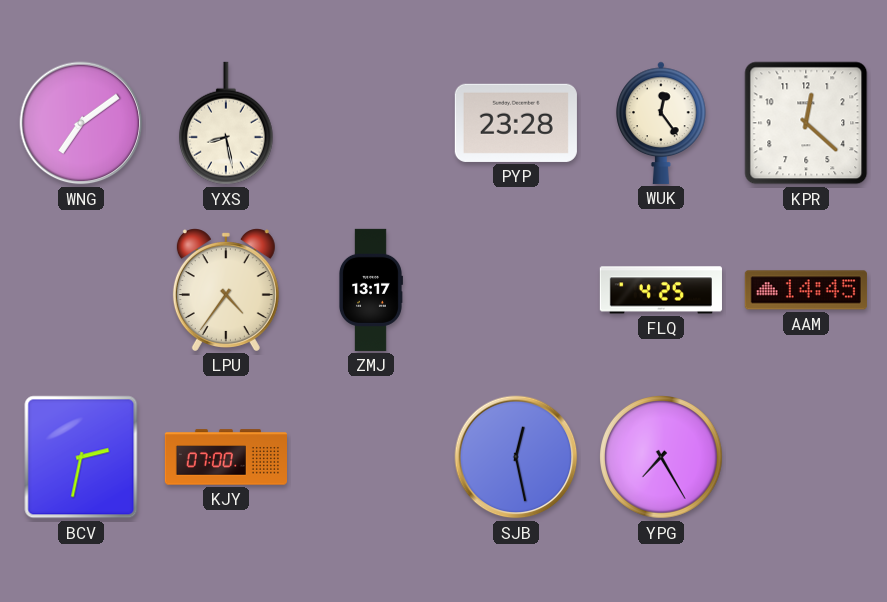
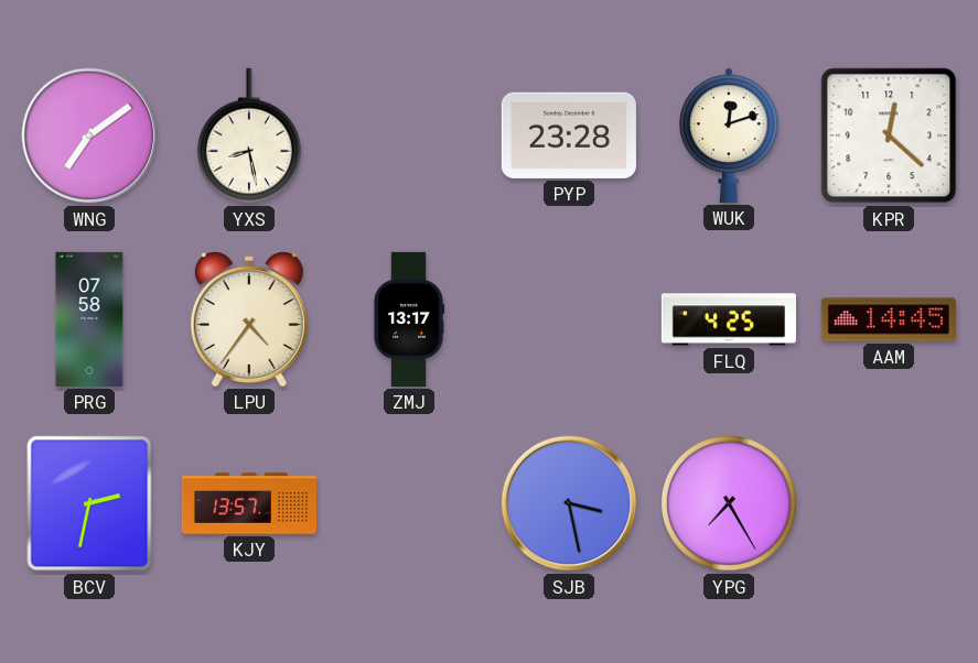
WUK: 12:24 -> 12:12
PRG: none -> 07:58
KJY: 07:00 -> 13:57
SJB: 12:28 -> 3:28
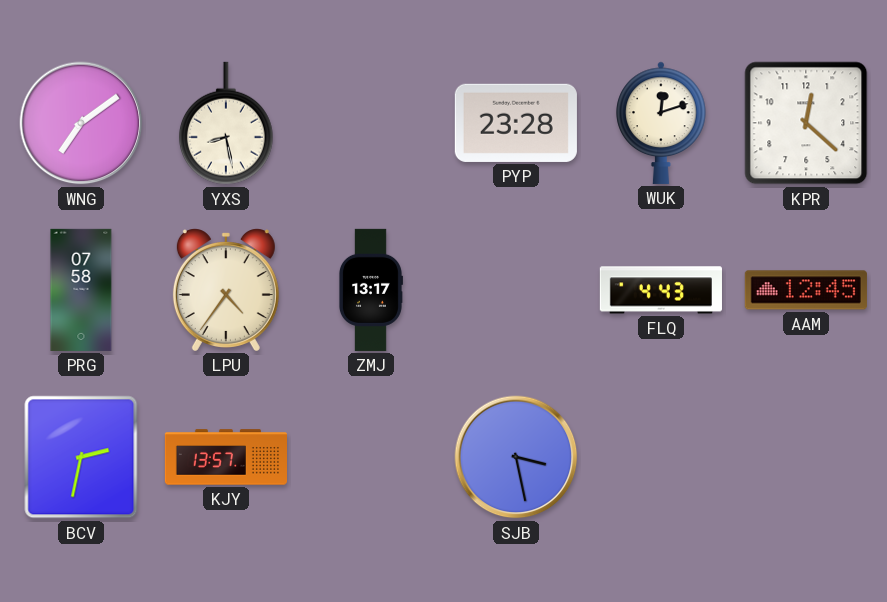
FLQ: 4:25 -> 4:43
AAM: 14:45 -> 12:45
YPG: 7:25 -> none
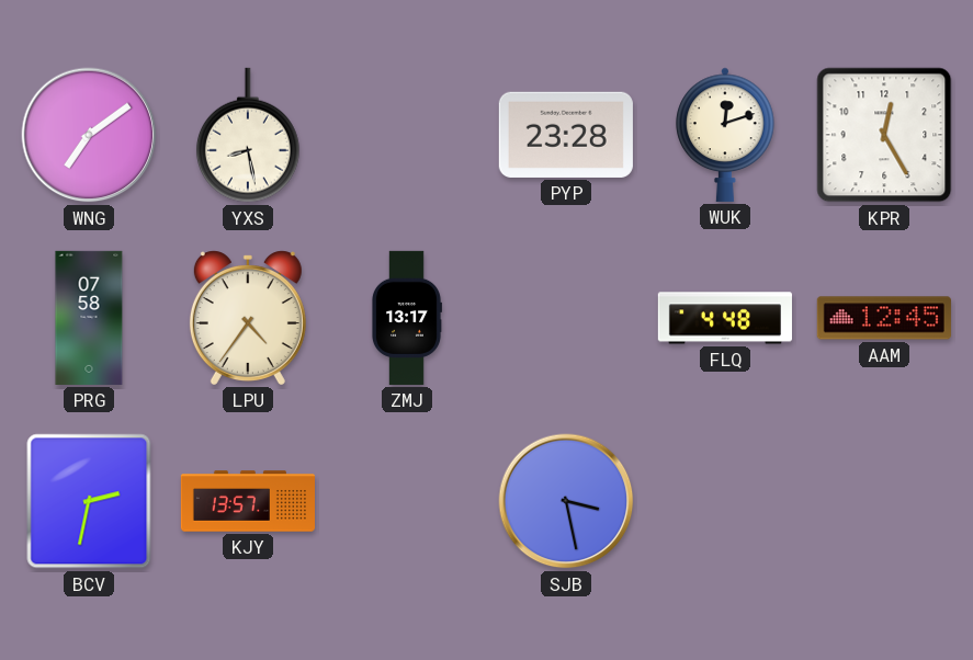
KPR: 12:22 -> 12:25
FLQ: 4:43 -> 4:48
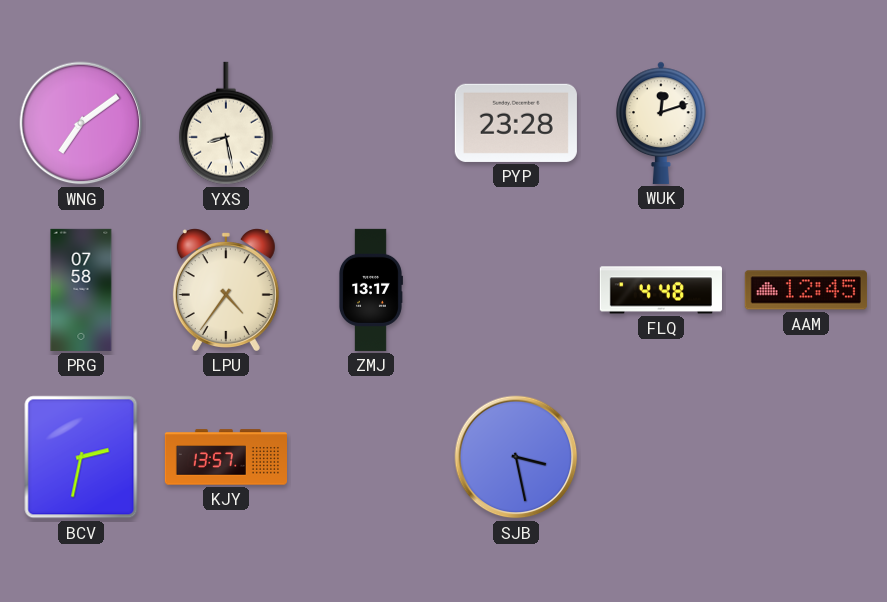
KPR: 12:25 -> none
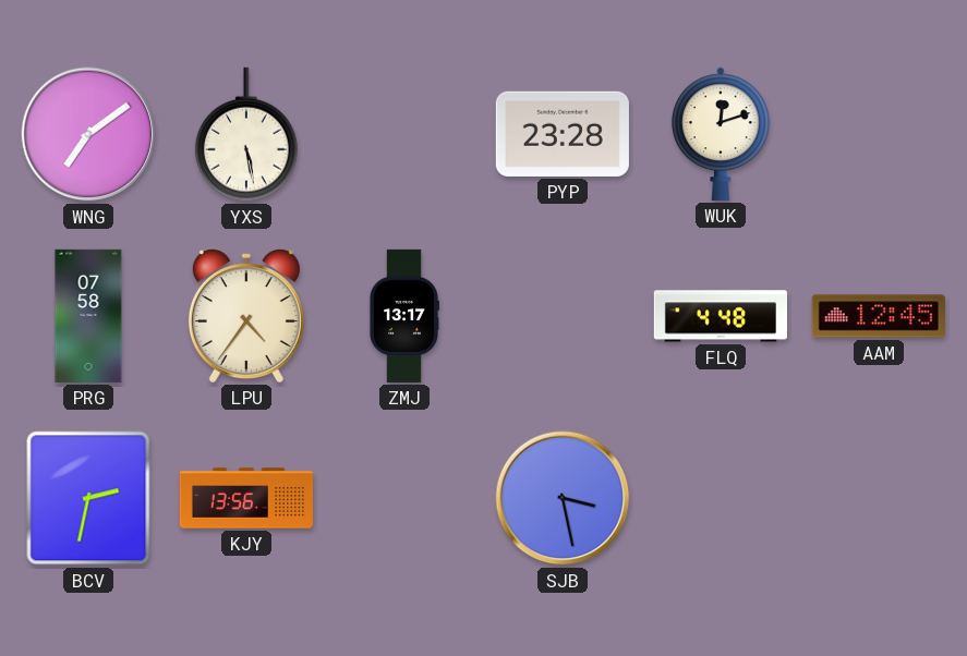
YXS: 8:28 -> 5:28
KJY: 13:57 -> 13:56
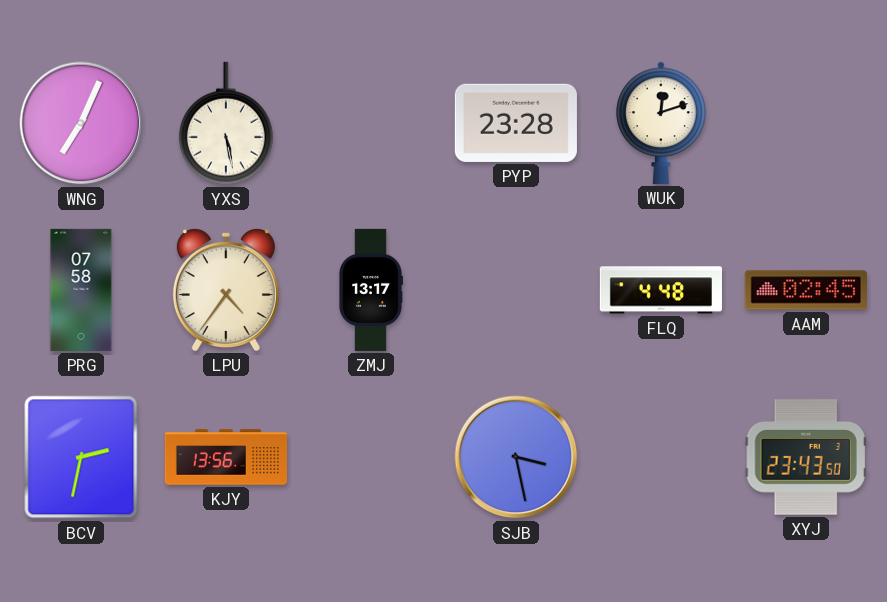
WNG: 7:09 -> 7:04
AAM: 12:45 -> 02:45
XYJ: none -> 23:43
